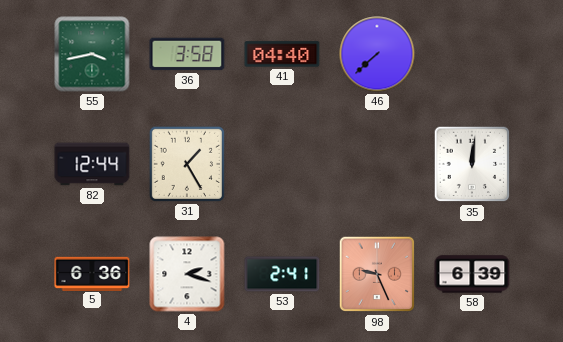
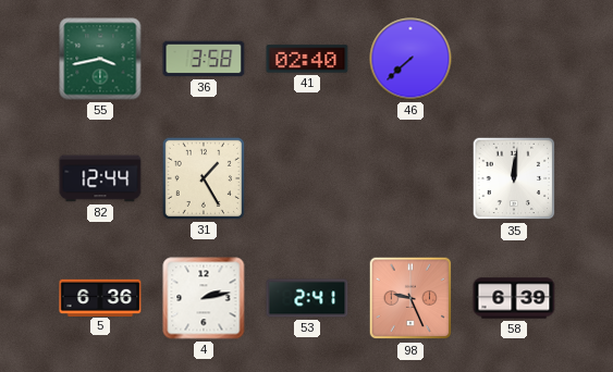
41: 04:40 -> 02:40
4: 2:18 -> 2:13
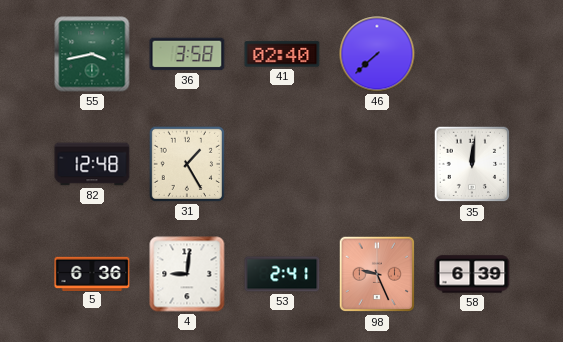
82: 12:44 -> 12:48
4: 2:13 -> 9:01
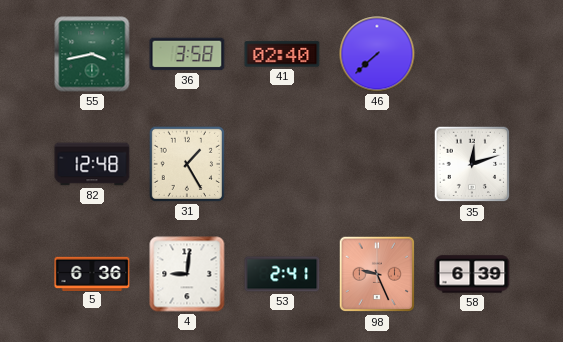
35: 12:01 -> 12:12
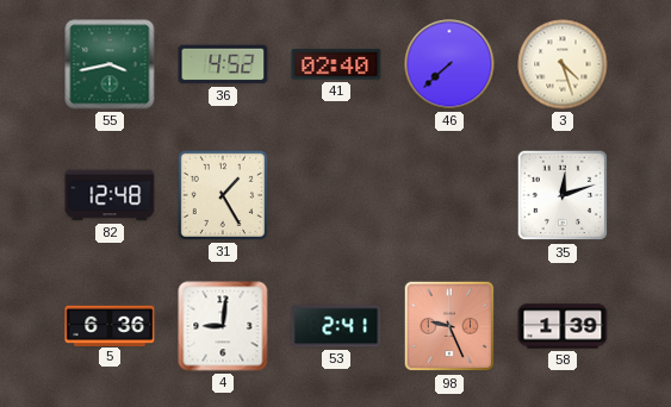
36: 3:58 -> 4:52
3: none -> 4:27
58: 6:39 -> 1:39
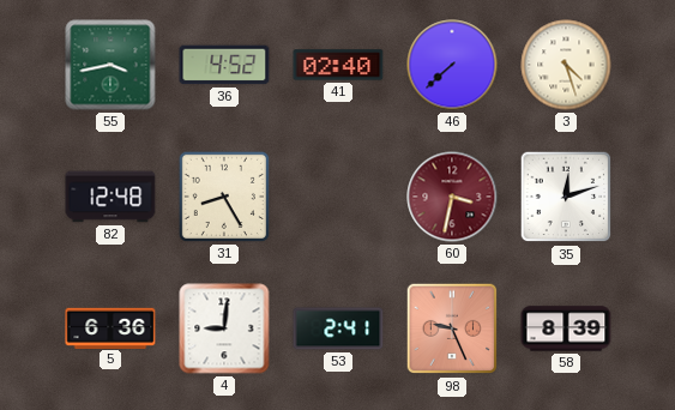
31: 1:25 -> 8:25
60: none -> 3:32
58: 1:39 -> 8:39
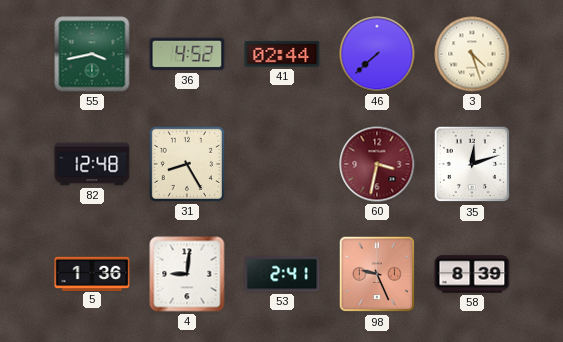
41: 02:40 -> 02:44
5: 6:36 -> 1:36
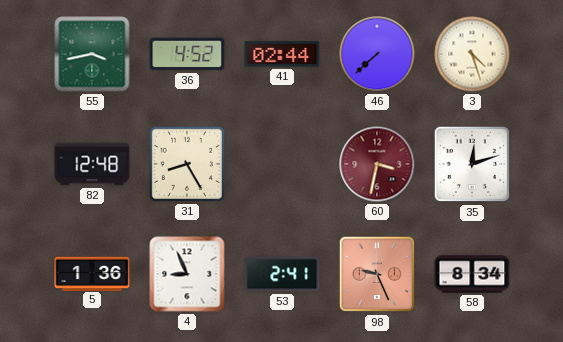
4: 9:01 -> 8:56
58: 8:39 -> 8:34
